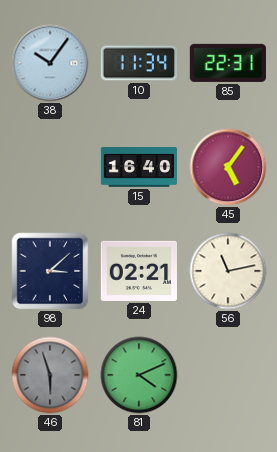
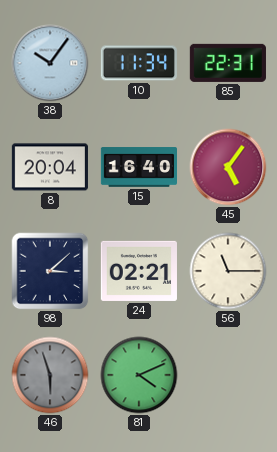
8: none -> 20:04
56: 11:13 -> 11:15
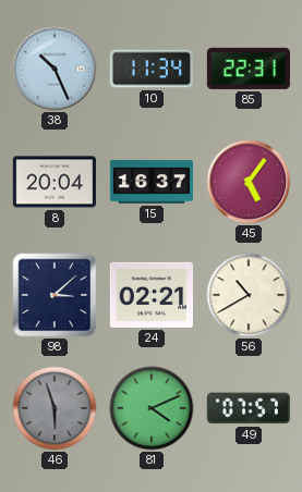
38: 10:06 -> 10:26
15: 16:40 -> 16:37
56: 11:15 -> 10:40
49: none -> 07:57
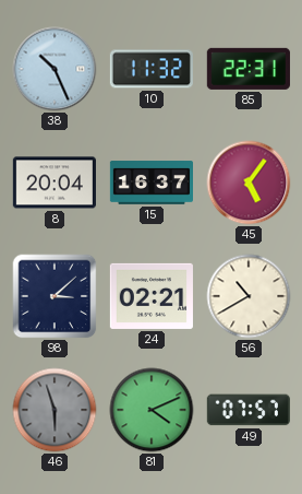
10: 11:34 -> 11:32
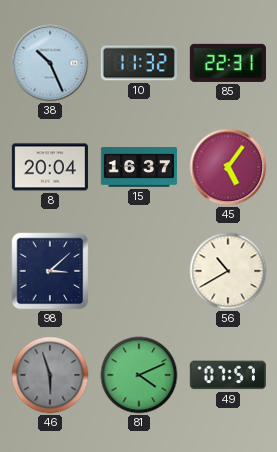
24: 02:21 -> none
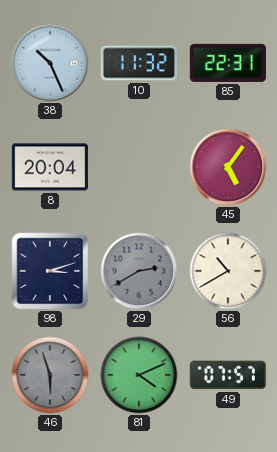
15: 16:37 -> none
98: 3:08 -> 3:12
29: none -> 2:40
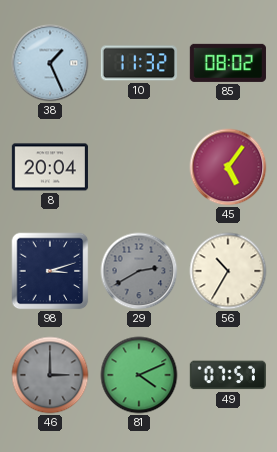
38: 10:26 -> 1:26
85: 22:31 -> 08:02
56: 10:40 -> 10:35
46: 5:57 -> 3:00
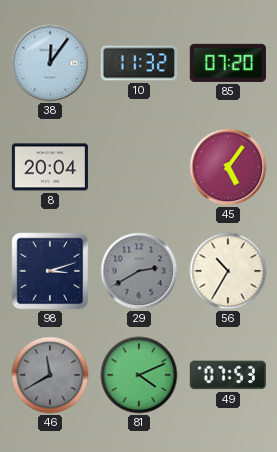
38: 1:26 -> 12:06
85: 08:02 -> 07:20
46: 3:00 -> 11:40
49: 07:57 -> 07:53
